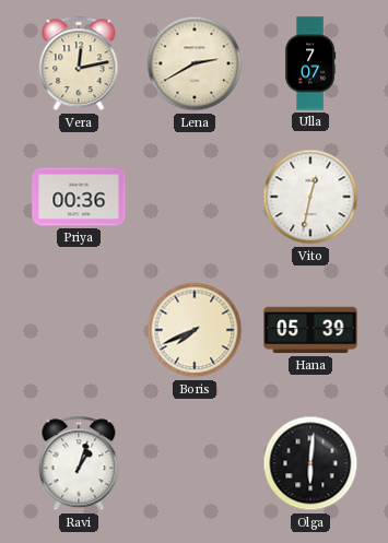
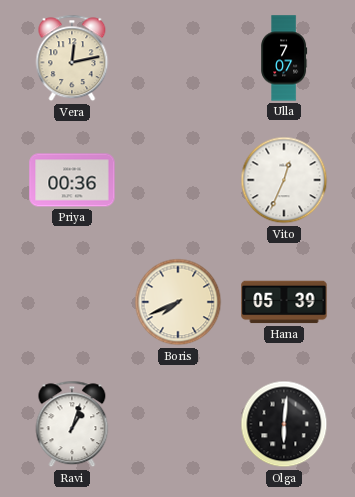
Lena: 2:40 -> none
Vito: 12:32 -> 12:34
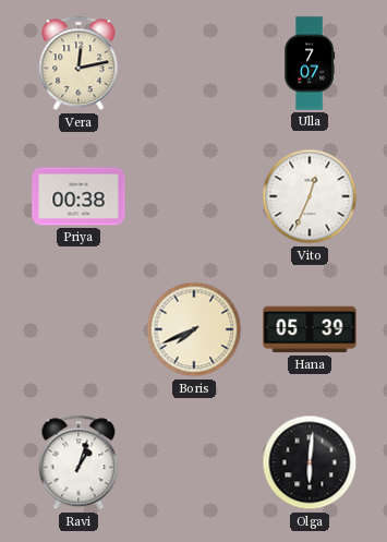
Priya: 00:36 -> 00:38
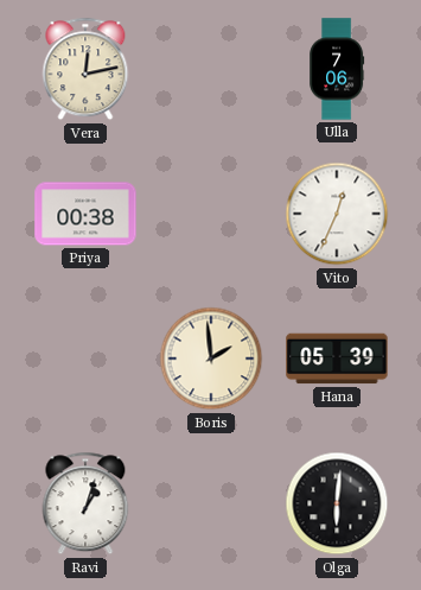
Ulla: 7:07 -> 7:06
Boris: 7:41 -> 1:59
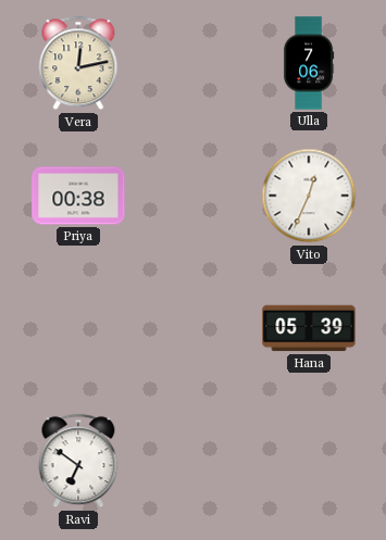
Boris: 1:59 -> none
Ravi: 1:03 -> 6:51
Olga: 6:01 -> none
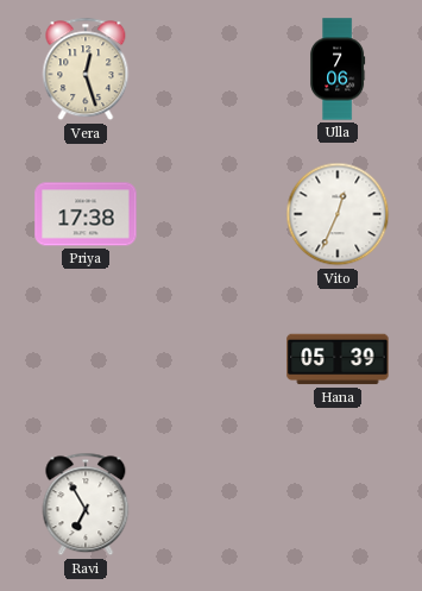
Vera: 12:13 -> 12:27
Priya: 00:38 -> 17:38
Ravi: 6:51 -> 6:55
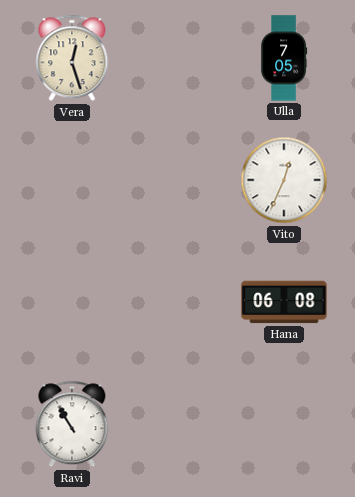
Ulla: 7:06 -> 7:05
Priya: 17:38 -> none
Hana: 05:39 -> 06:08
Ravi: 6:55 -> 10:55
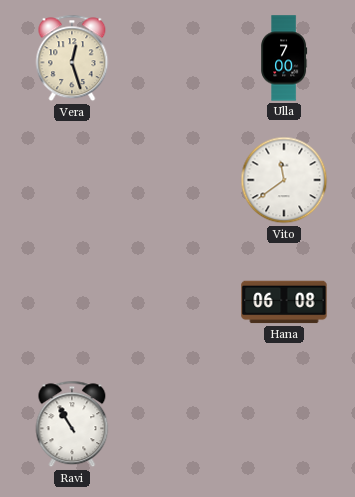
Ulla: 7:05 -> 7:00
Vito: 12:34 -> 11:39
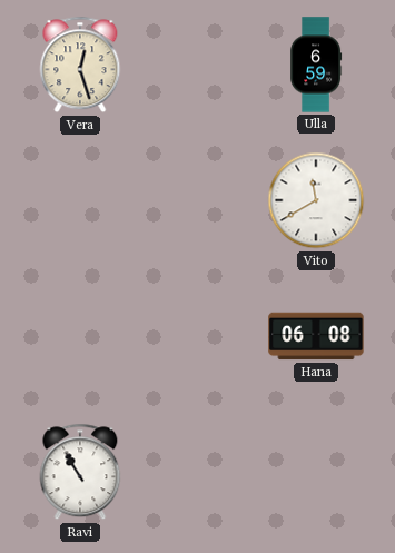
Ulla: 7:00 -> 6:59
Vito: 11:39 -> 11:40
